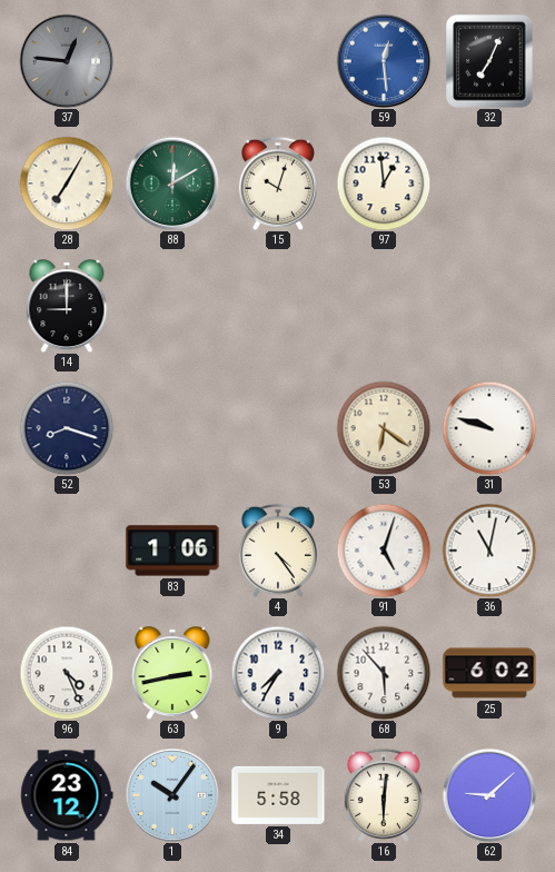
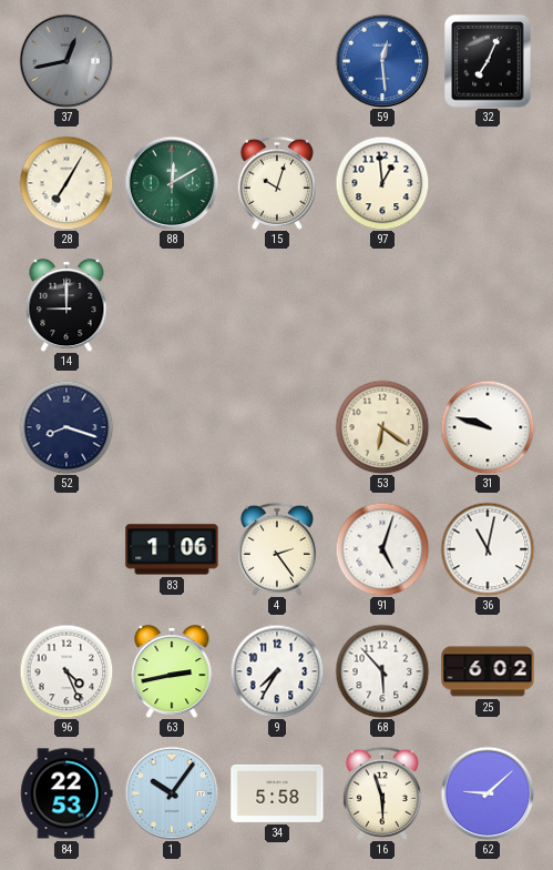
37: 12:46 -> 12:43
4: 4:24 -> 2:24
84: 23:12 -> 22:53
16: 6:01 -> 5:57
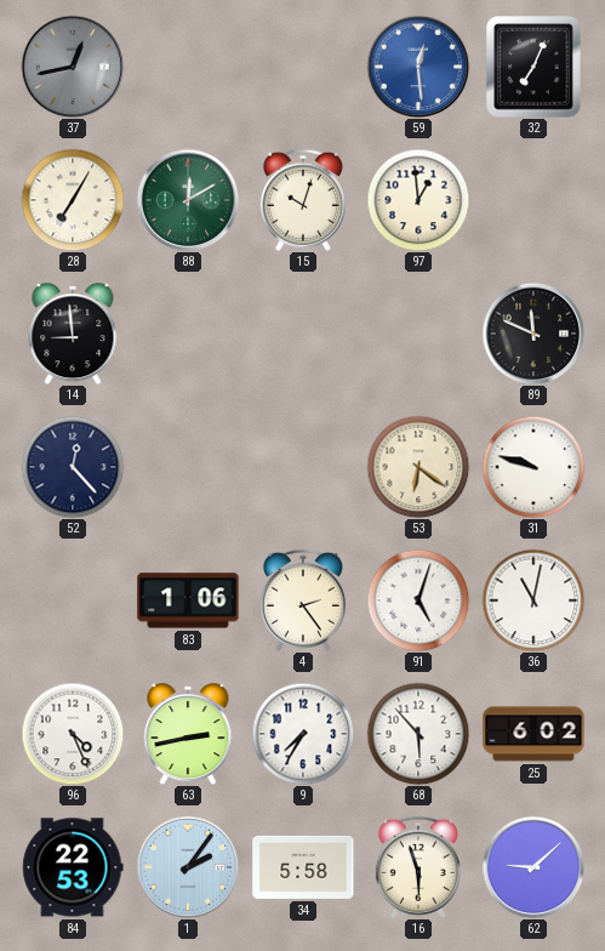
14: 9:00 -> 8:59
89: none -> 11:49
52: 8:18 -> 12:23
1: 10:06 -> 2:06
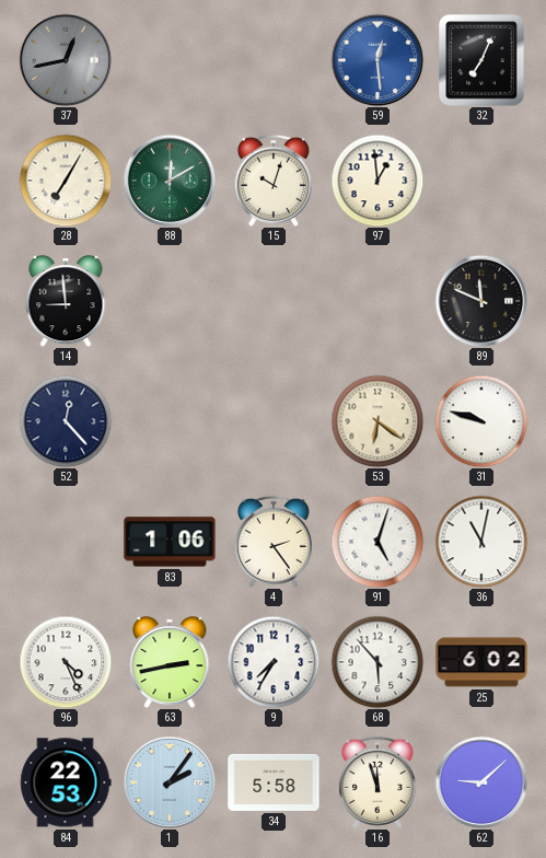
16: 5:57 -> 11:57
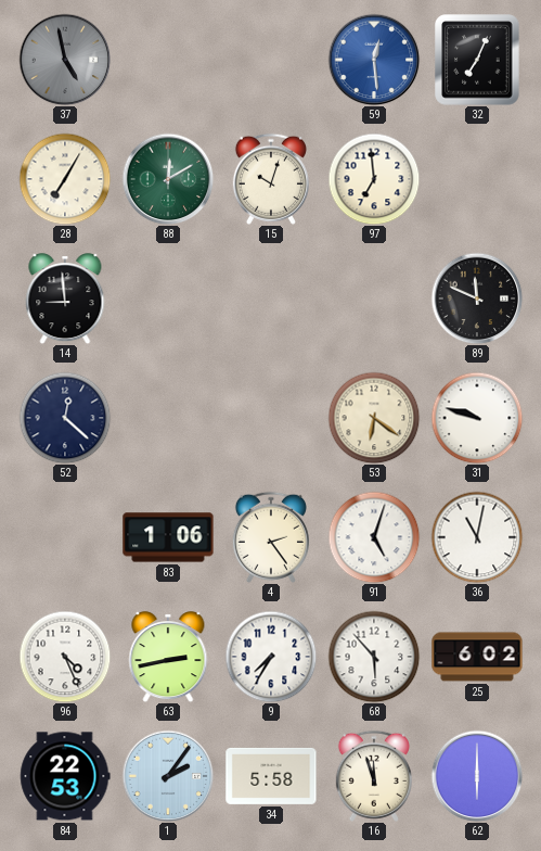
37: 12:43 -> 4:58
97: 12:59 -> 6:59
52: 12:23 -> 12:22
62: 9:08 -> 6:00
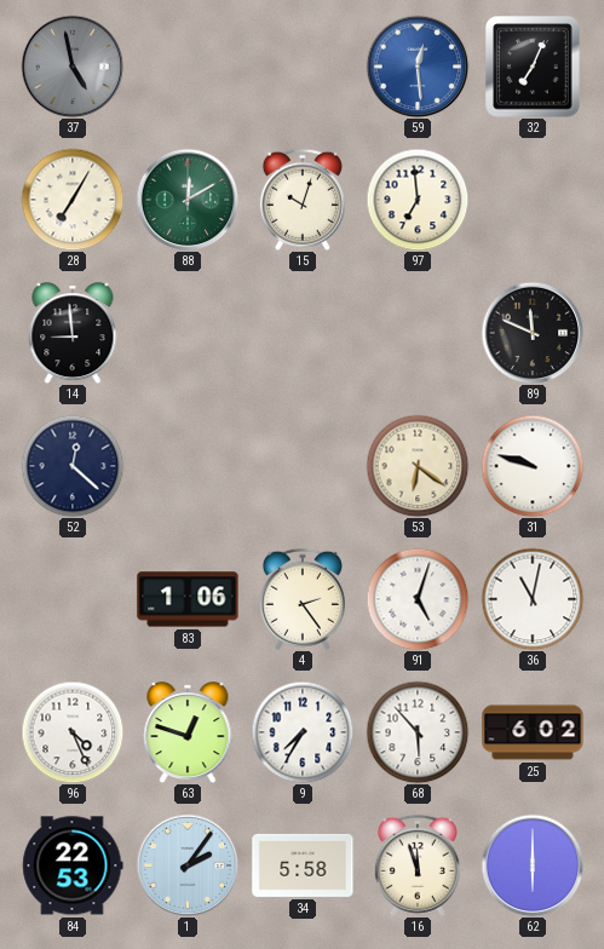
63: 2:43 -> 12:48
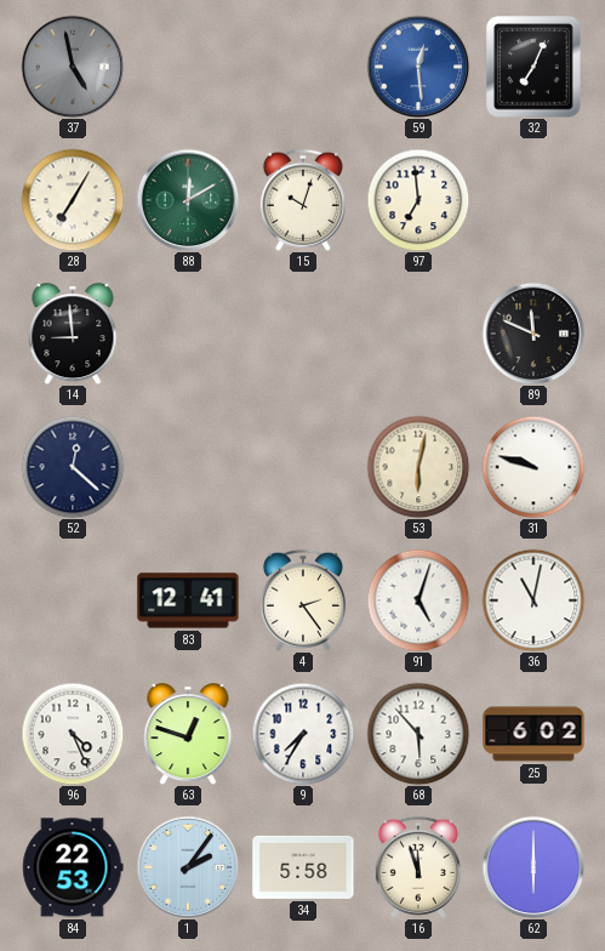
53: 6:21 -> 6:02
83: 1:06 -> 12:41
